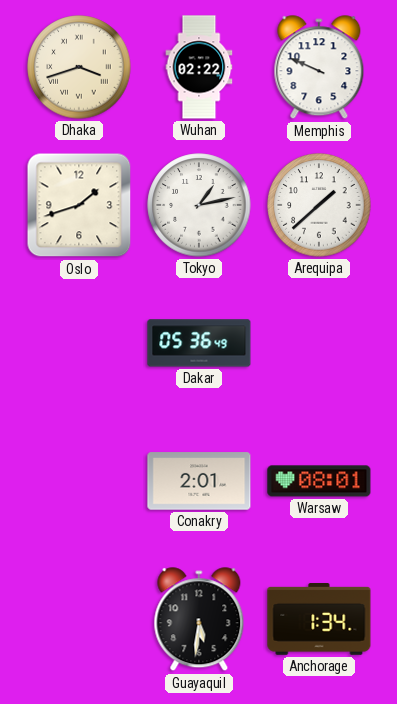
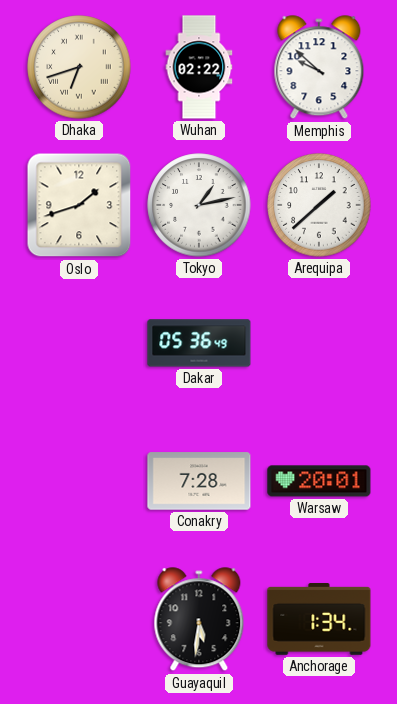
Dhaka: 3:42 -> 6:42
Memphis: 9:49 -> 9:52
Conakry: 2:01 -> 7:28
Warsaw: 08:01 -> 20:01
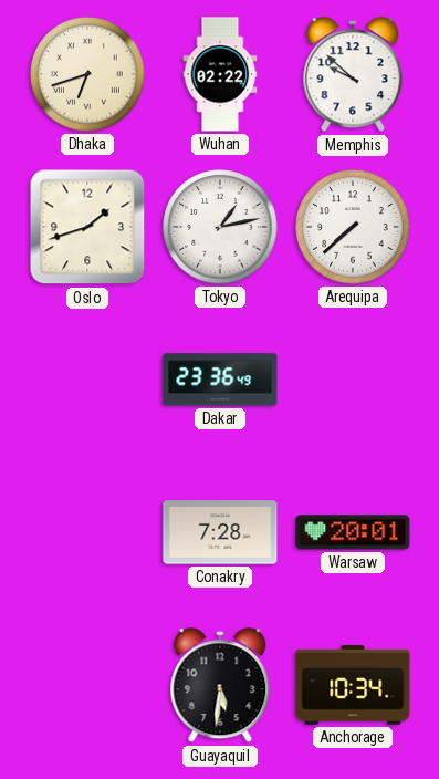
Arequipa: 1:38 -> 7:38
Dakar: 05:36 -> 23:36
Anchorage: 1:34 -> 10:34
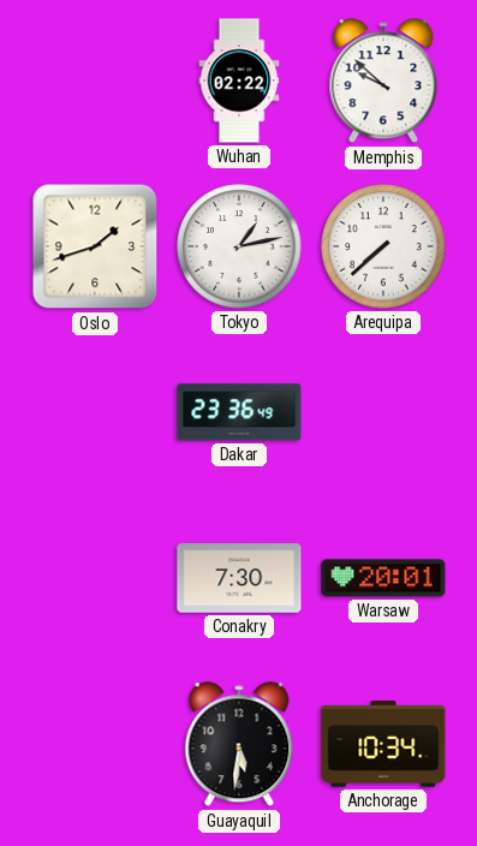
Dhaka: 6:42 -> none
Conakry: 7:28 -> 7:30
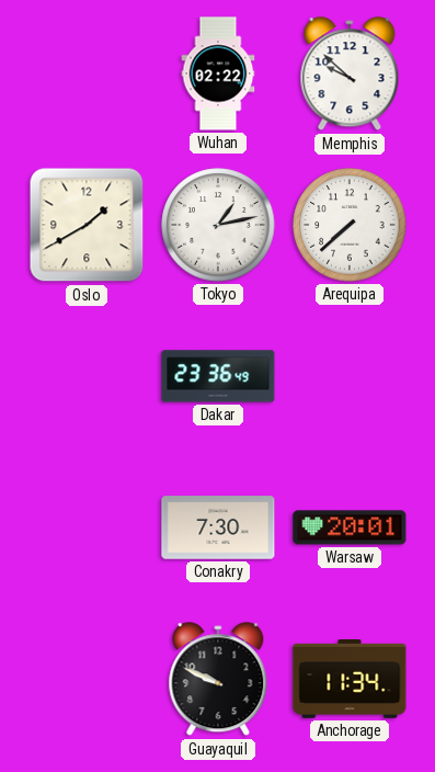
Oslo: 1:42 -> 1:40
Guayaquil: 5:31 -> 9:49
Anchorage: 10:34 -> 11:34
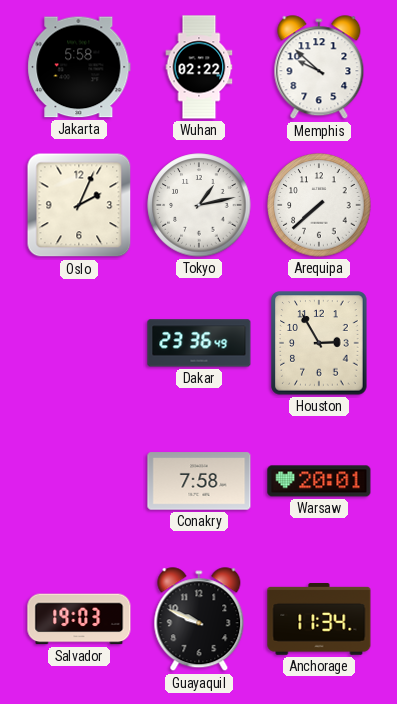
Jakarta: none -> 5:58
Oslo: 1:40 -> 2:04
Houston: none -> 2:55
Conakry: 7:30 -> 7:58
Salvador: none -> 19:03
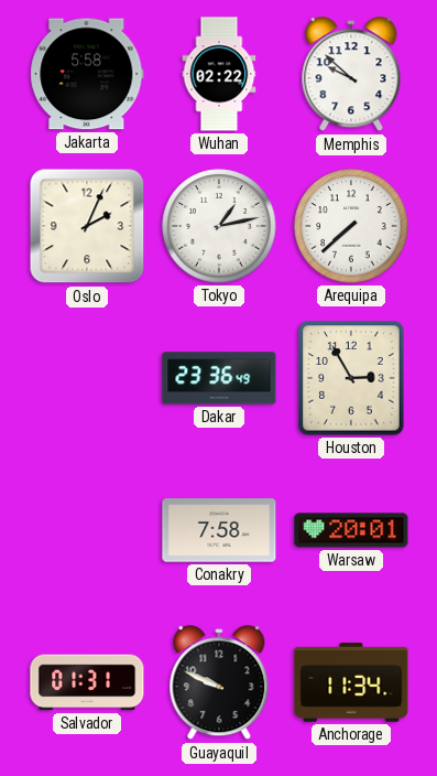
Salvador: 19:03 -> 01:31
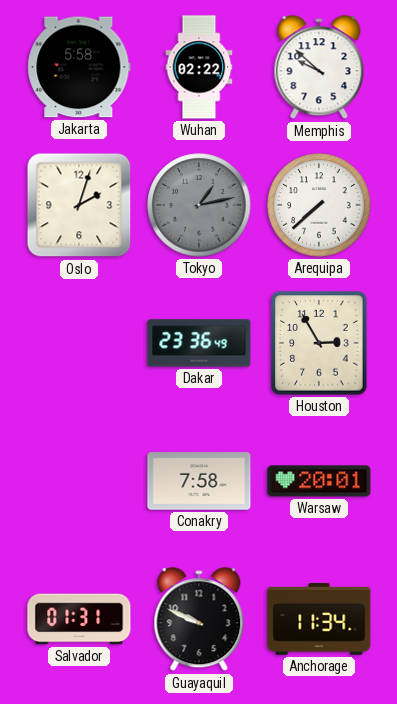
Oslo: 2:04 -> 2:03
Tokyo dial: white -> grey
